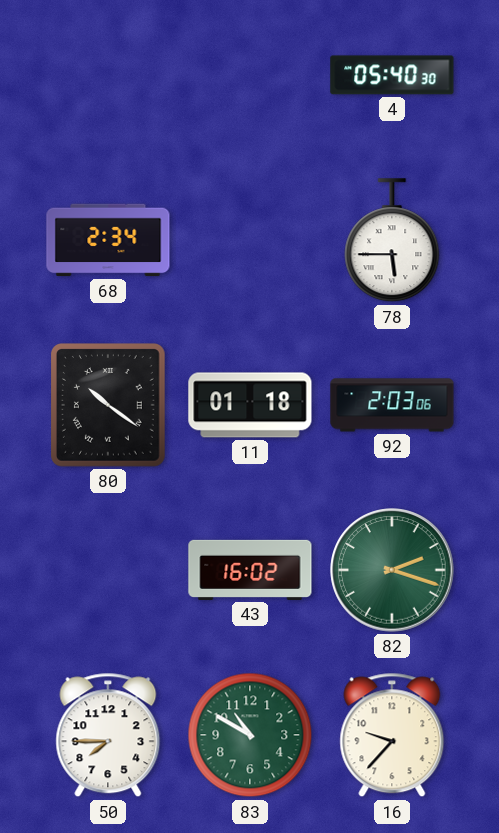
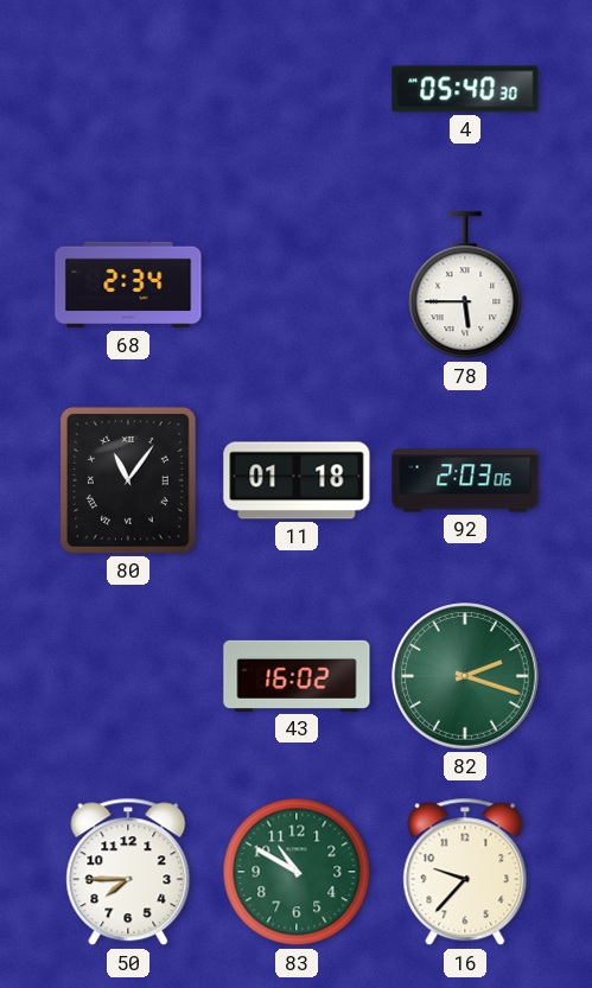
80: 10:21 -> 11:06
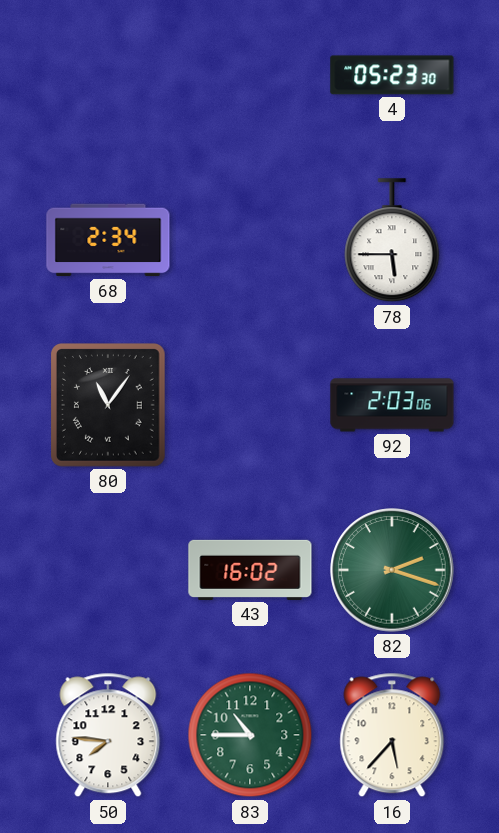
4: 05:40 -> 05:23
11: 01:18 -> none
50: 7:45 -> 7:46
83: 10:50 -> 10:45
16: 9:37 -> 5:37
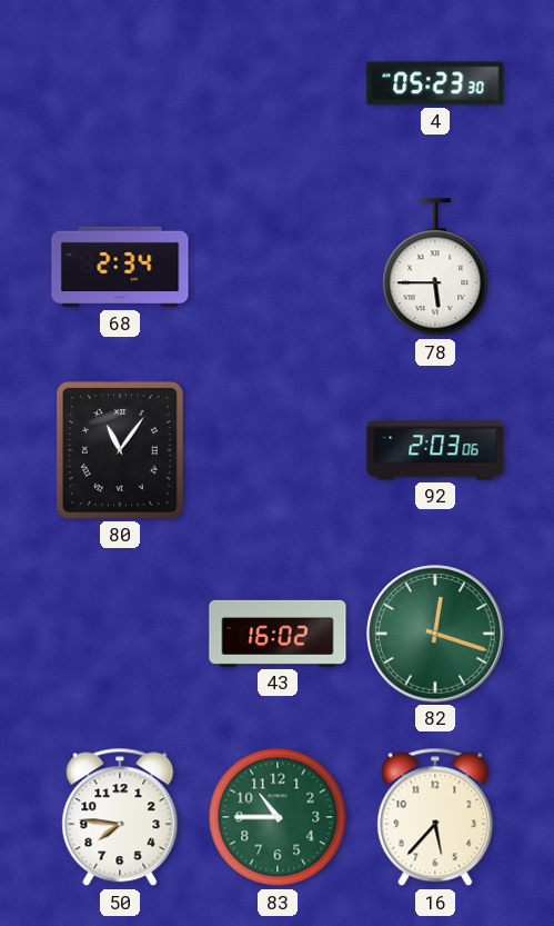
82: 2:18 -> 12:18
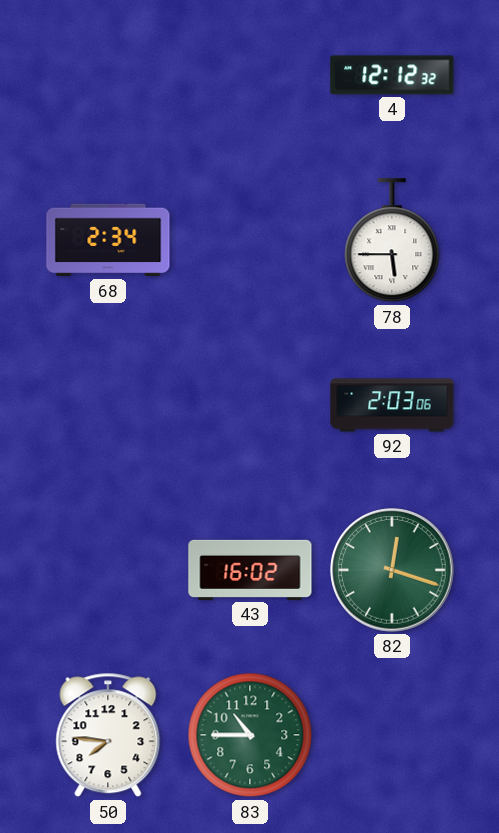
4: 05:23 -> 12:12
80: 11:06 -> none
16: 5:37 -> none
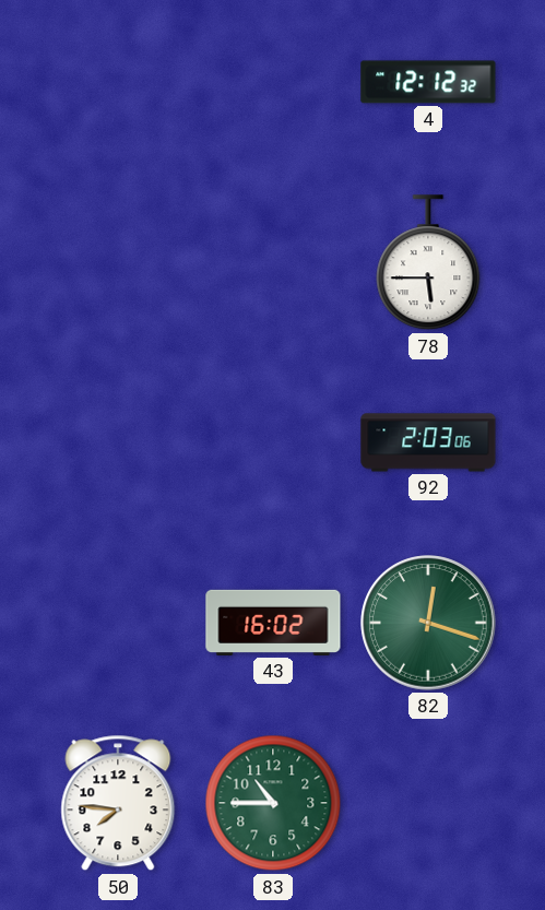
68: 2:34 -> none
